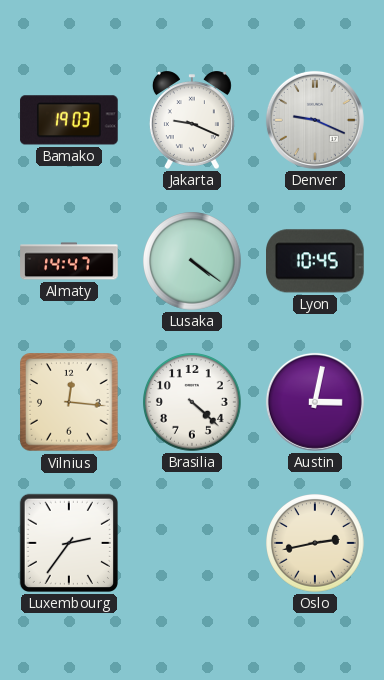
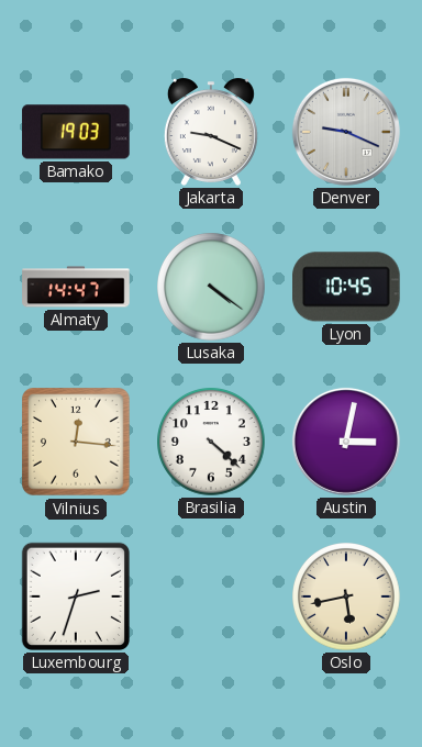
Luxembourg: 2:36 -> 2:33
Oslo: 2:43 -> 5:43
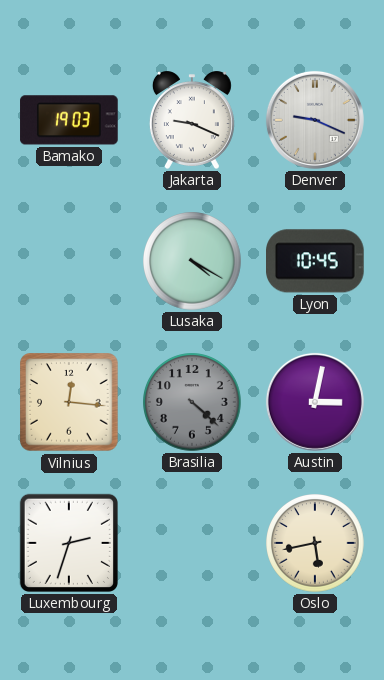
Almaty: 14:47 -> none
Lusaka: 4:21 -> 4:20
Brasilia dial: white -> grey
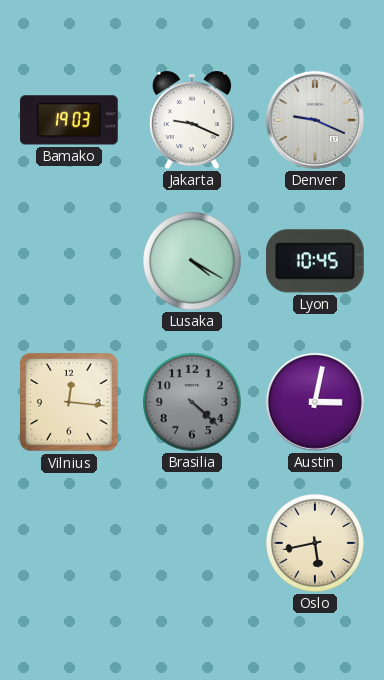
Luxembourg: 2:33 -> none
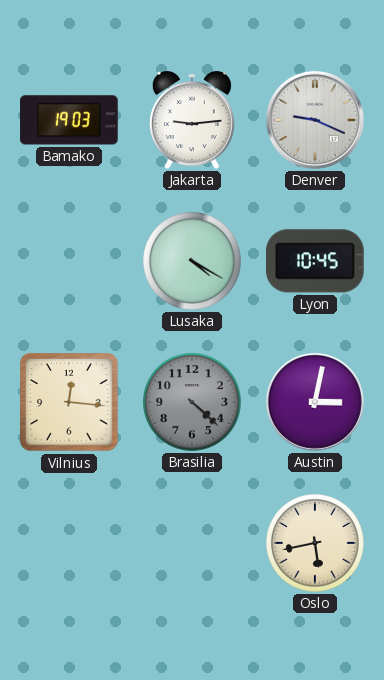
Jakarta: 9:19 -> 9:14
